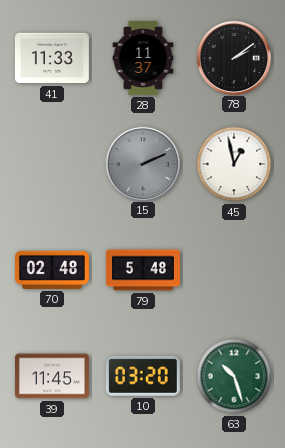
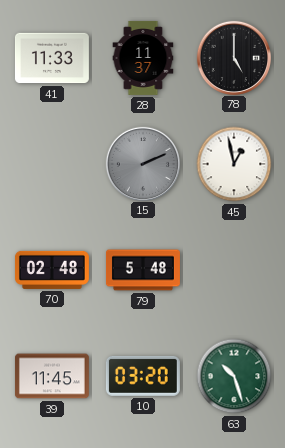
78: 2:09 -> 5:00
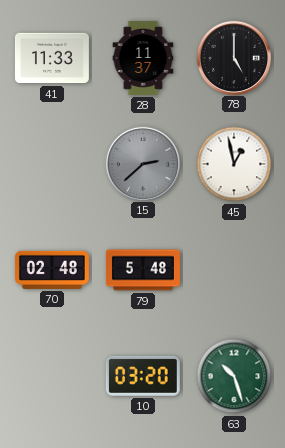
15: 2:11 -> 2:38
39: 11:45 -> none
